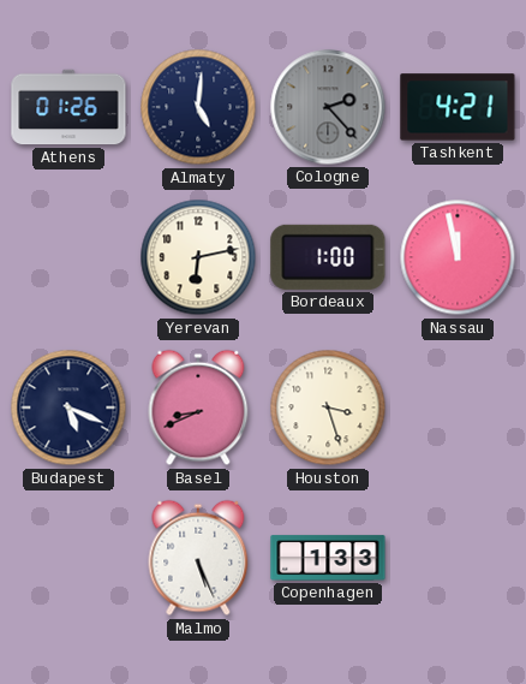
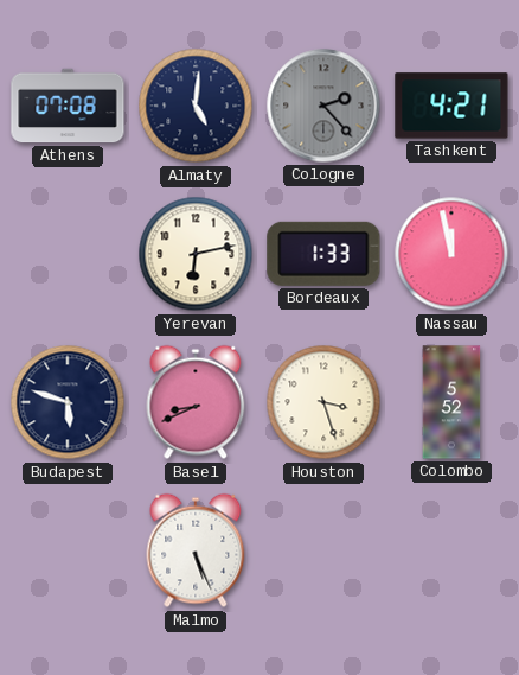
Athens: 01:26 -> 07:08
Bordeaux: 1:00 -> 1:33
Budapest: 5:19 -> 5:48
Colombo: none -> 5:52
Copenhagen: 1:33 -> none
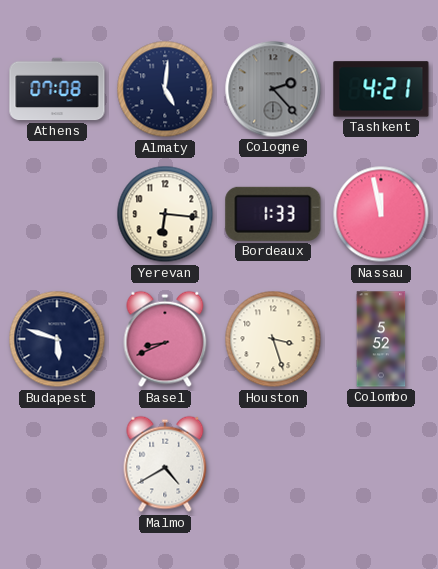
Yerevan: 6:13 -> 6:16
Malmo: 5:26 -> 4:40
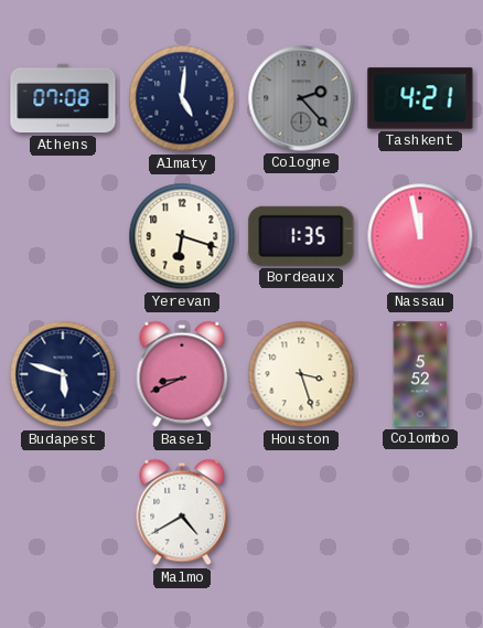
Yerevan: 6:16 -> 6:18
Bordeaux: 1:33 -> 1:35
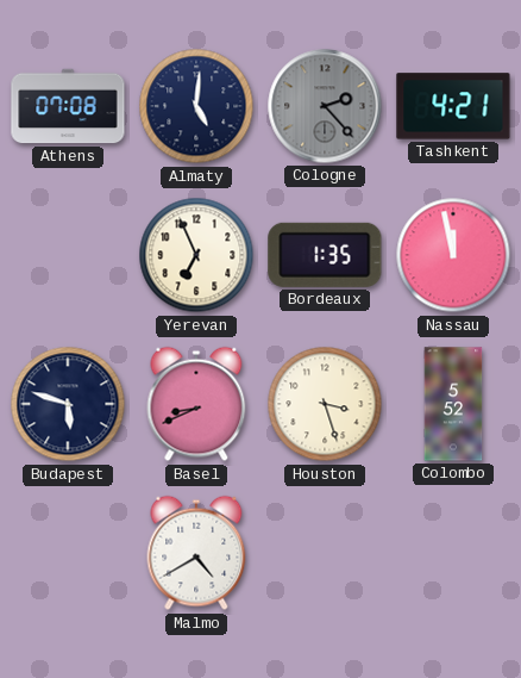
Yerevan: 6:18 -> 6:56
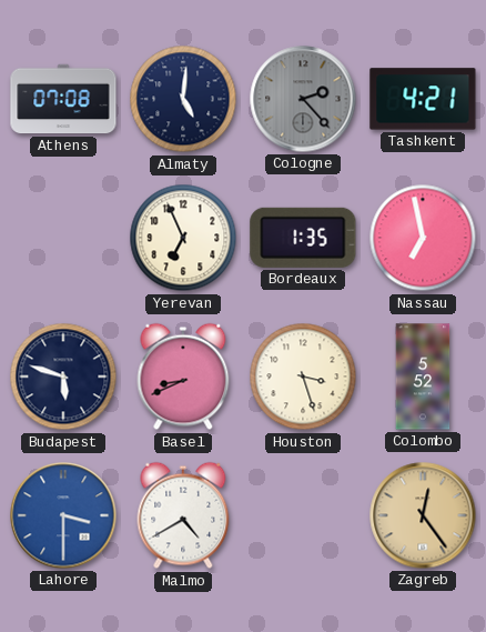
Nassau: 11:58 -> 6:58
Lahore: none -> 3:30
Zagreb: none -> 12:24
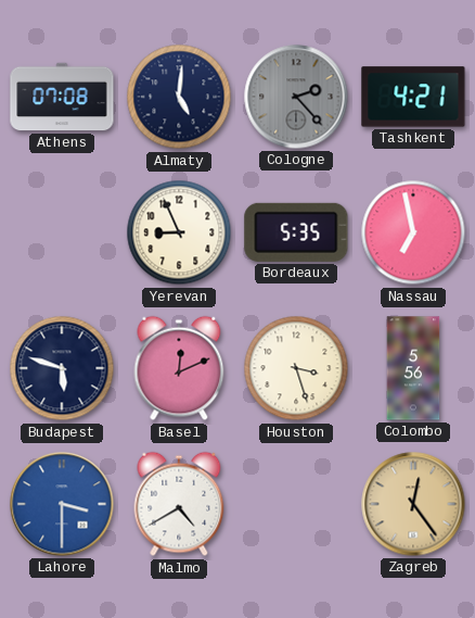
Yerevan: 6:56 -> 8:56
Bordeaux: 1:35 -> 5:35
Basel: 8:41 -> 12:11
Colombo: 5:52 -> 5:56
